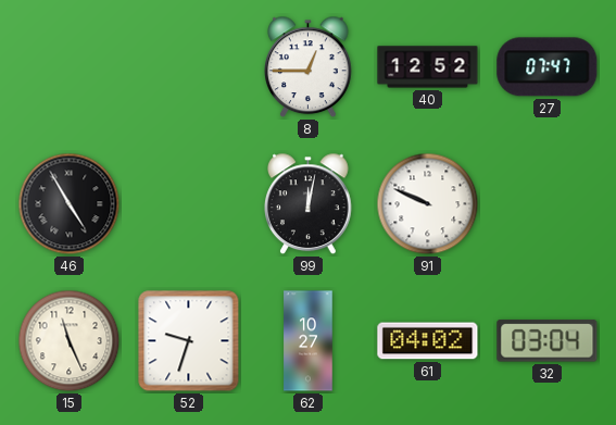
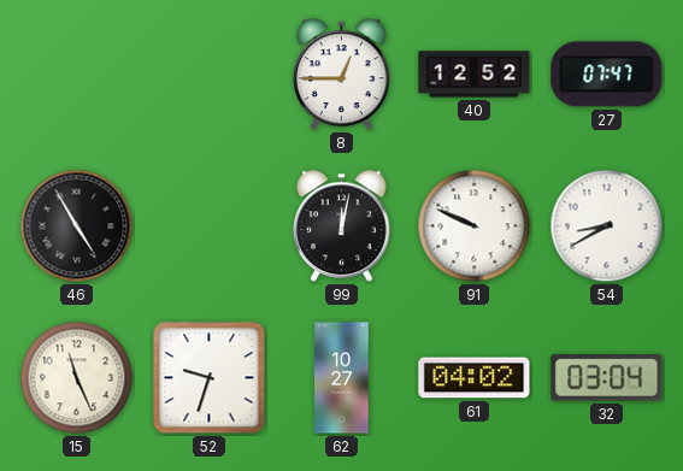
54: none -> 8:40
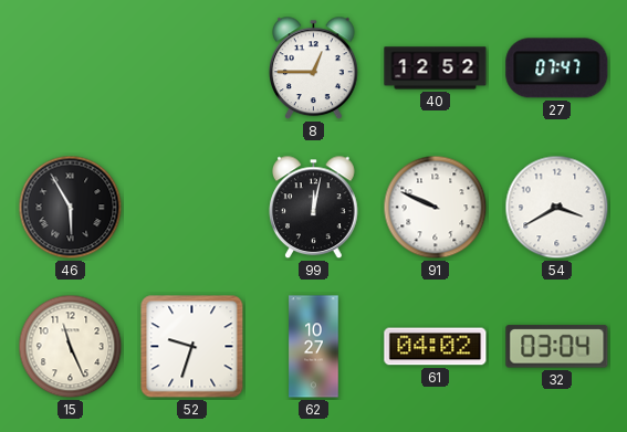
46: 4:55 -> 5:55
54: 8:40 -> 3:40
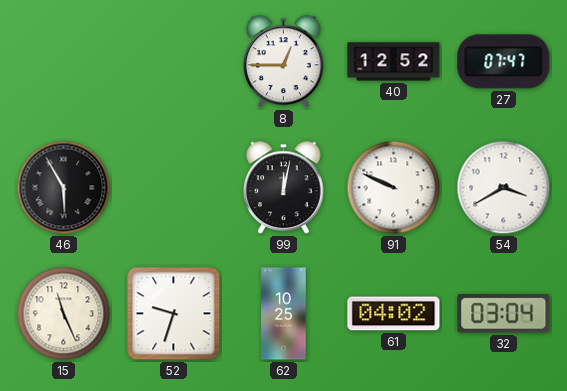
62: 10:27 -> 10:25
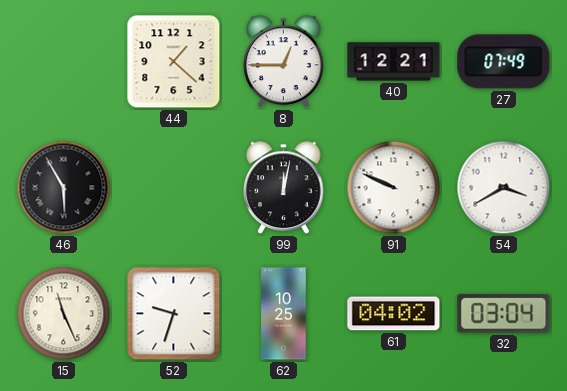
44: none -> 1:22
40: 12:52 -> 12:21
27: 07:47 -> 07:49
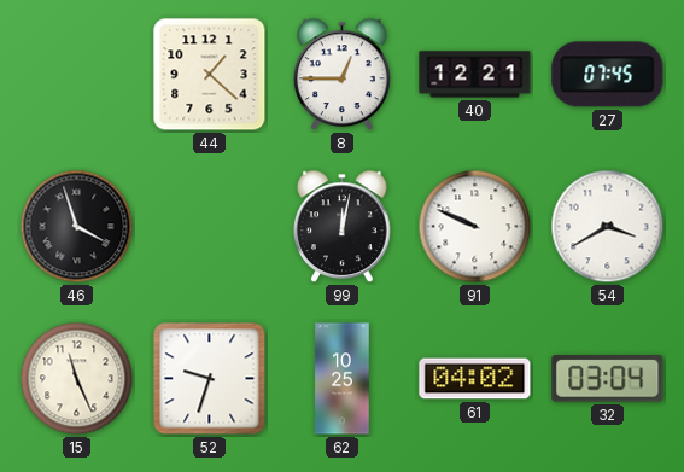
27: 07:49 -> 07:45
46: 5:55 -> 3:57
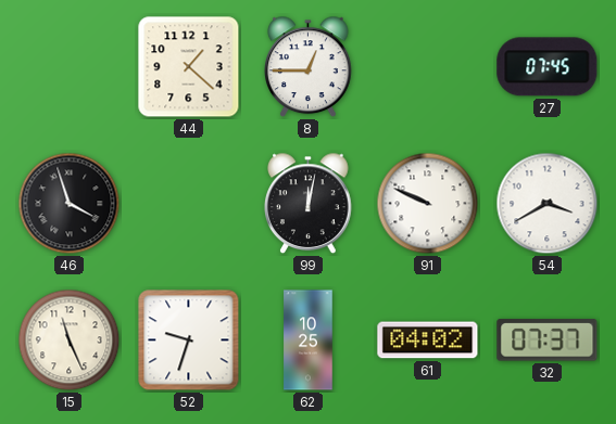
40: 12:21 -> none
32: 03:04 -> 07:37
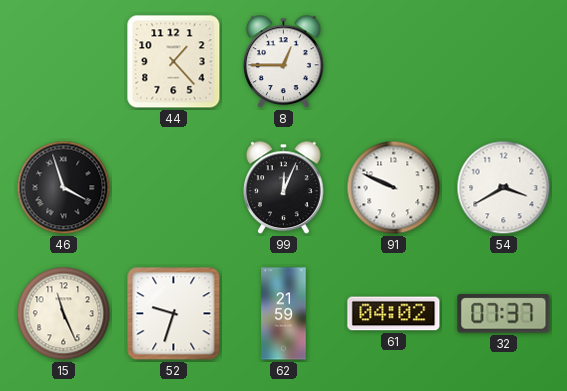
44: 1:22 -> 1:23
27: 07:45 -> none
99: 12:02 -> 12:04
62: 10:25 -> 21:59
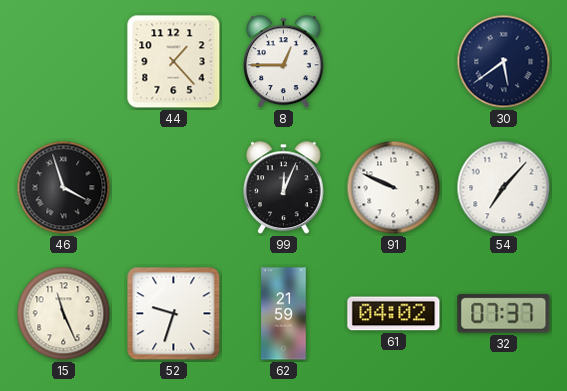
30: none -> 5:39
54: 3:40 -> 7:07
